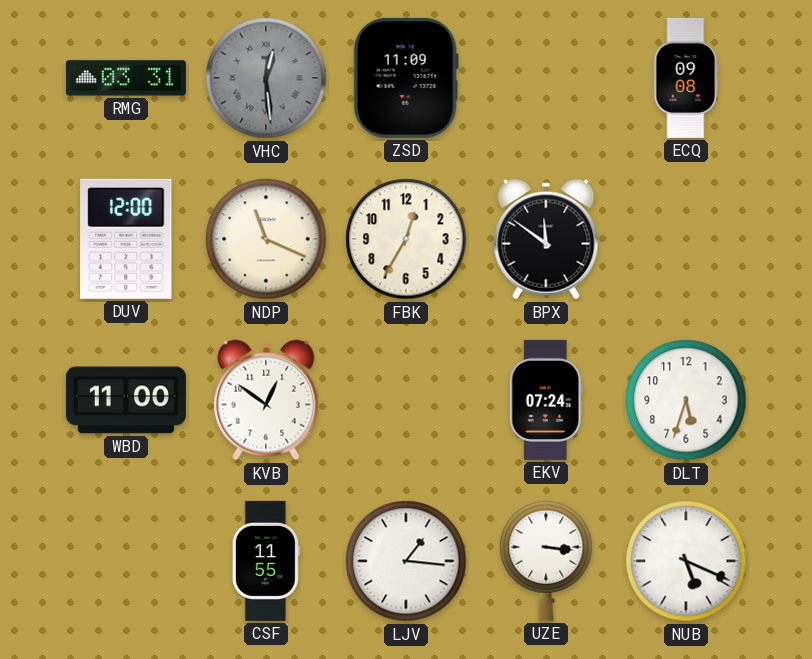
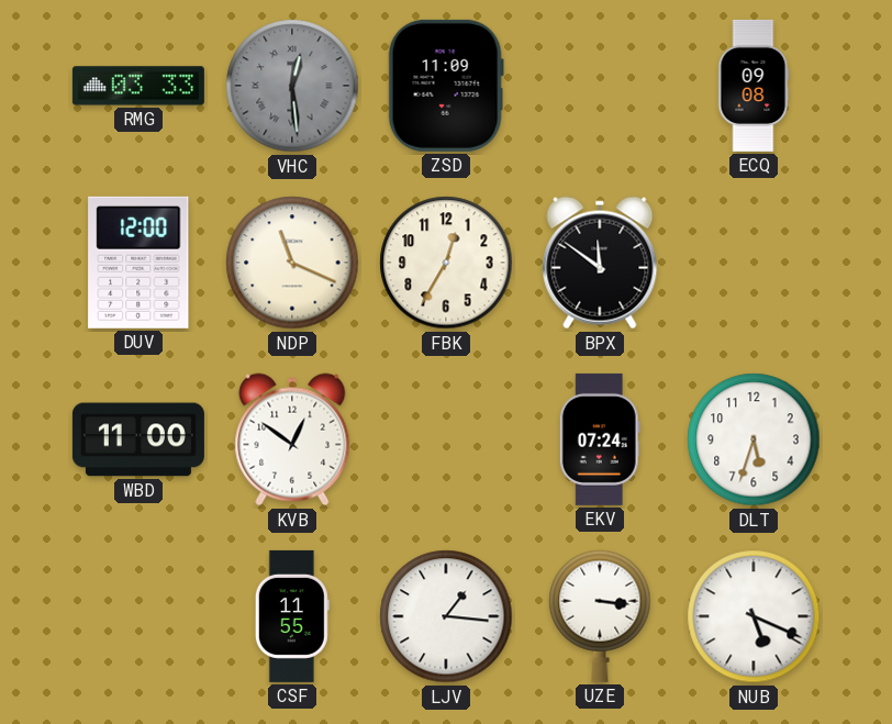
RMG: 03:31 -> 03:33
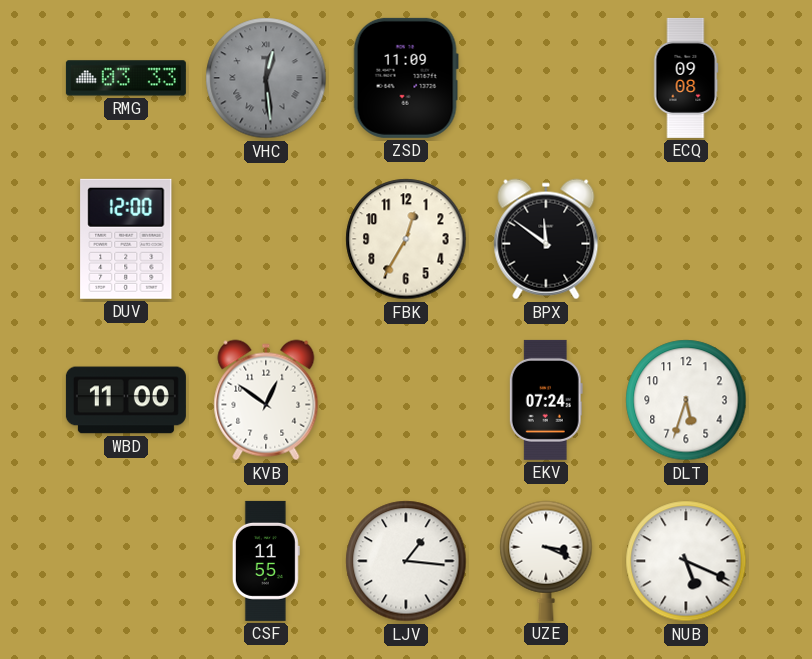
NDP: 11:19 -> none
UZE: 3:16 -> 3:19
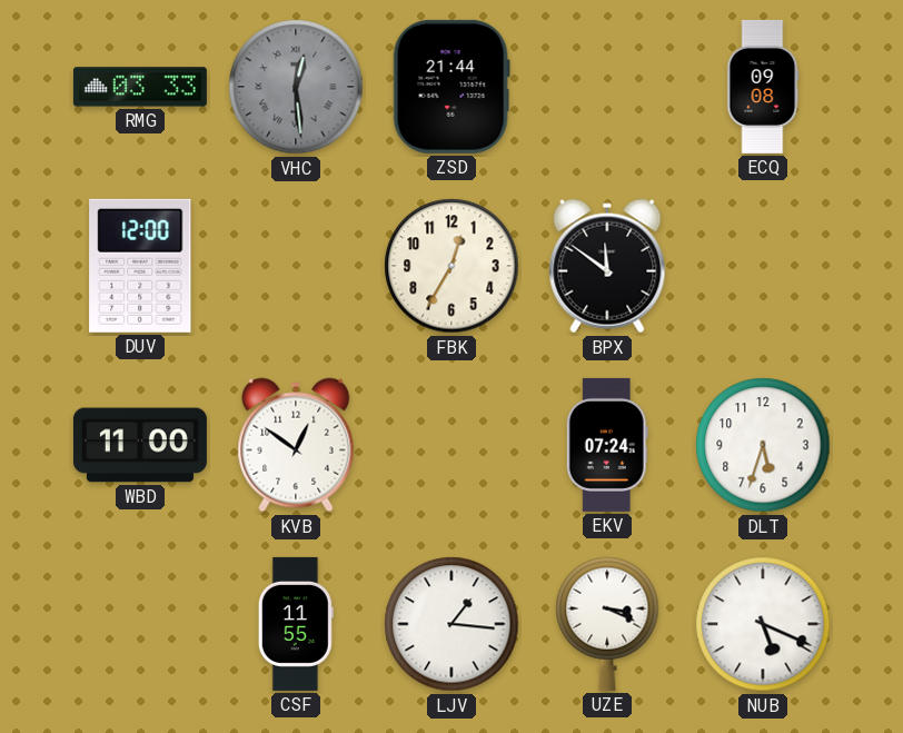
ZSD: 11:09 -> 21:44
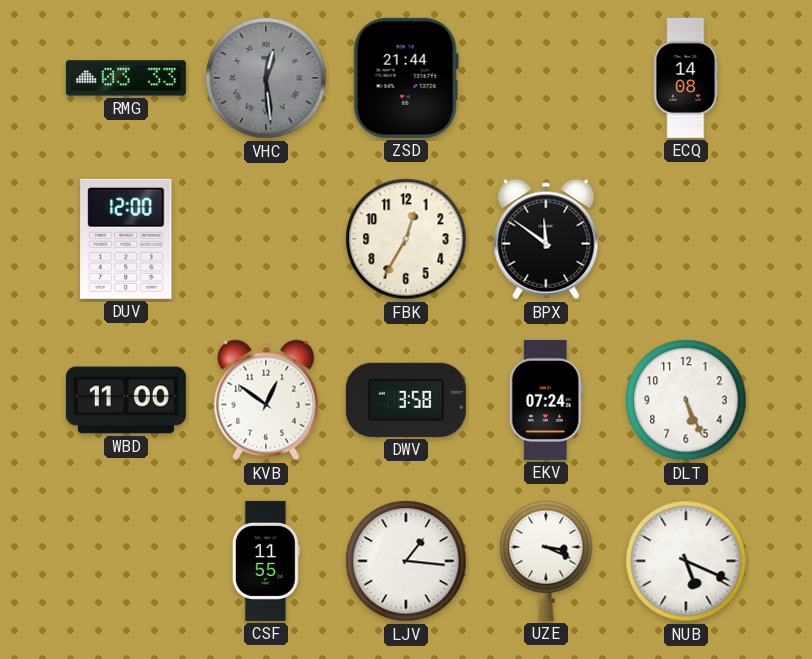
ECQ: 09:08 -> 14:08
DWV: none -> 3:58
DLT: 5:33 -> 5:26
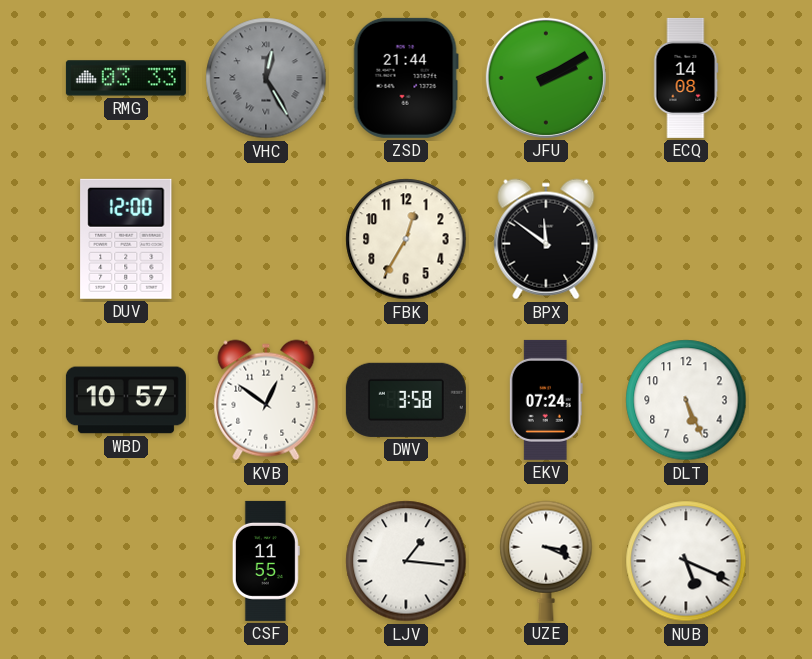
VHC: 12:29 -> 12:25
JFU: none -> 2:10
WBD: 11:00 -> 10:57
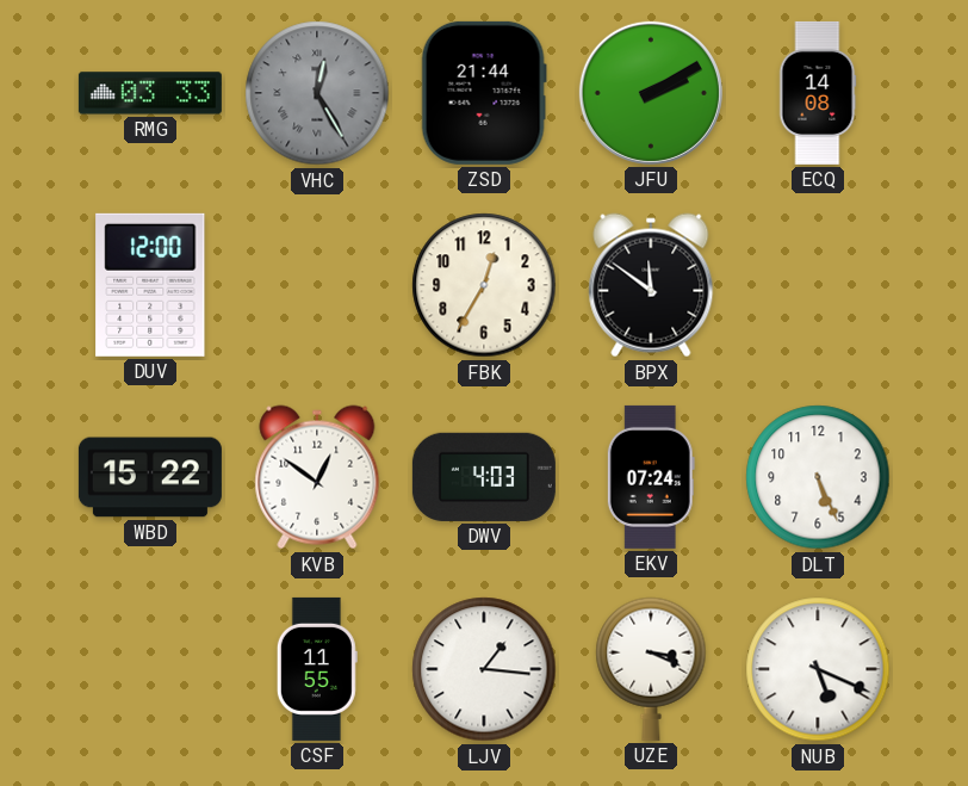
WBD: 10:57 -> 15:22
DWV: 3:58 -> 4:03
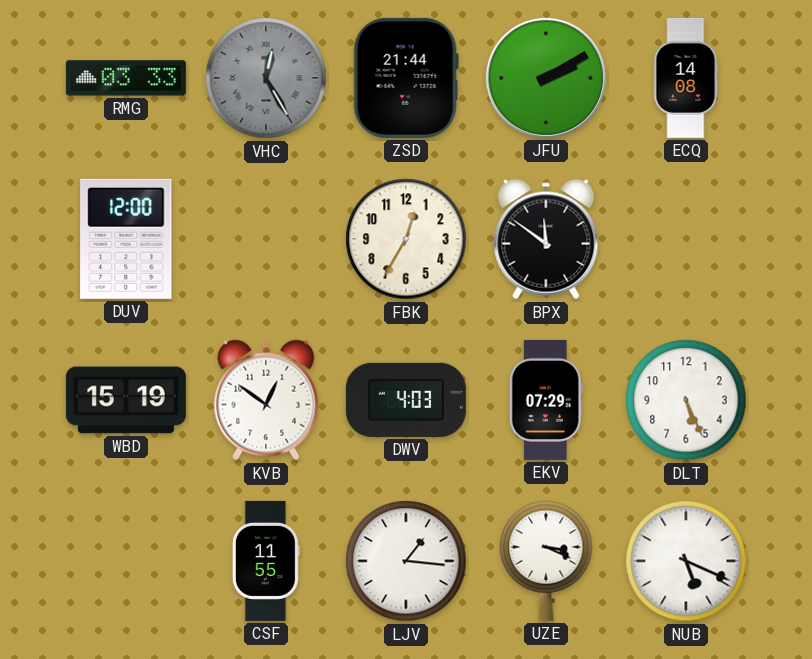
WBD: 15:22 -> 15:19
EKV: 07:24 -> 07:29
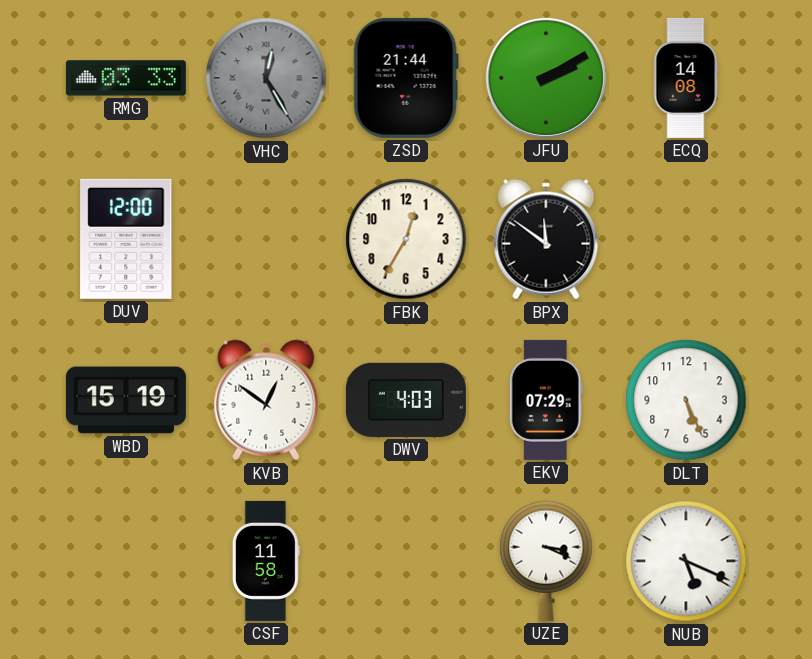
CSF: 11:55 -> 11:58
LJV: 1:16 -> none
